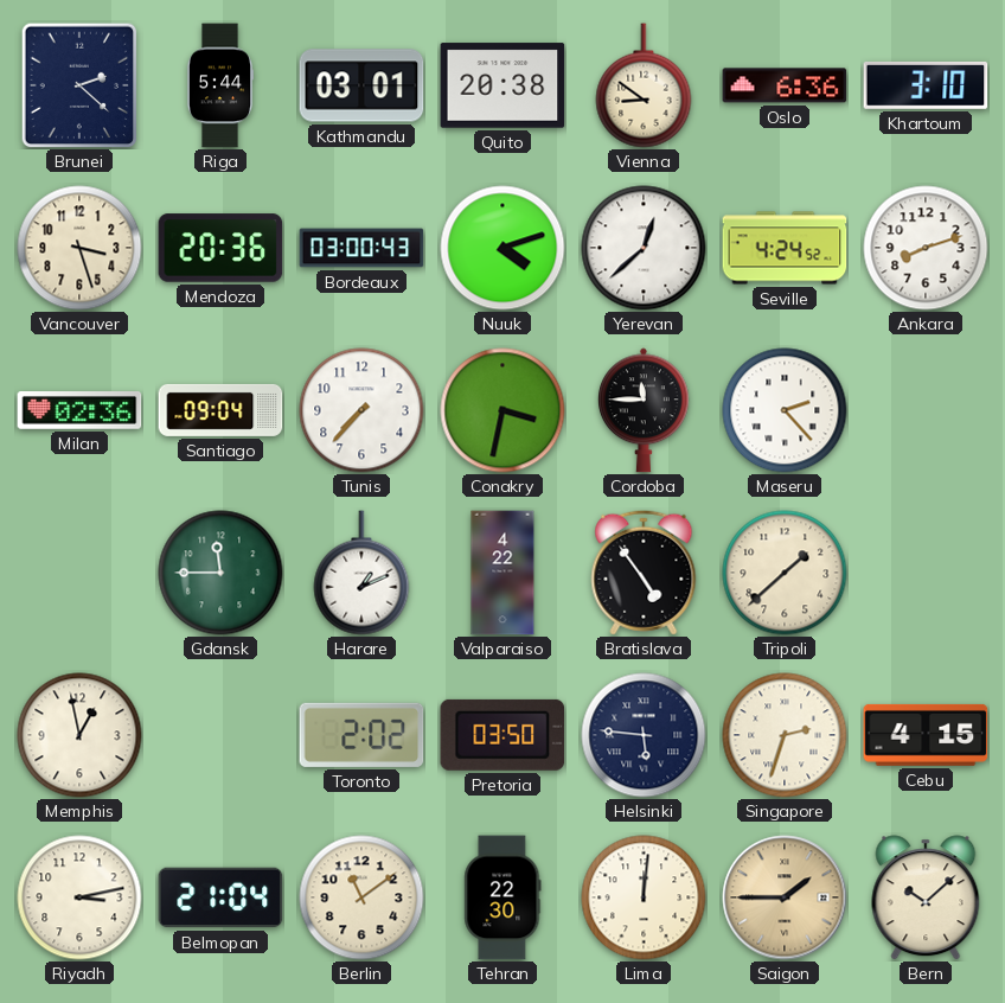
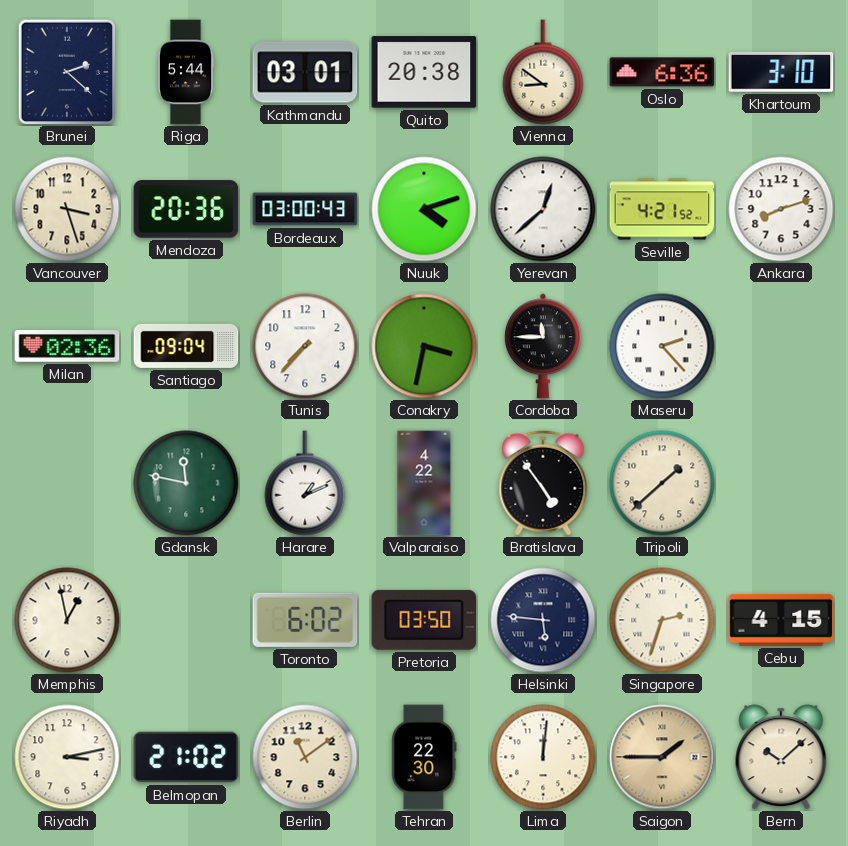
Seville: 4:24 -> 4:21
Gdansk: 11:45 -> 11:47
Toronto: 2:02 -> 6:02
Belmopan: 21:04 -> 21:02
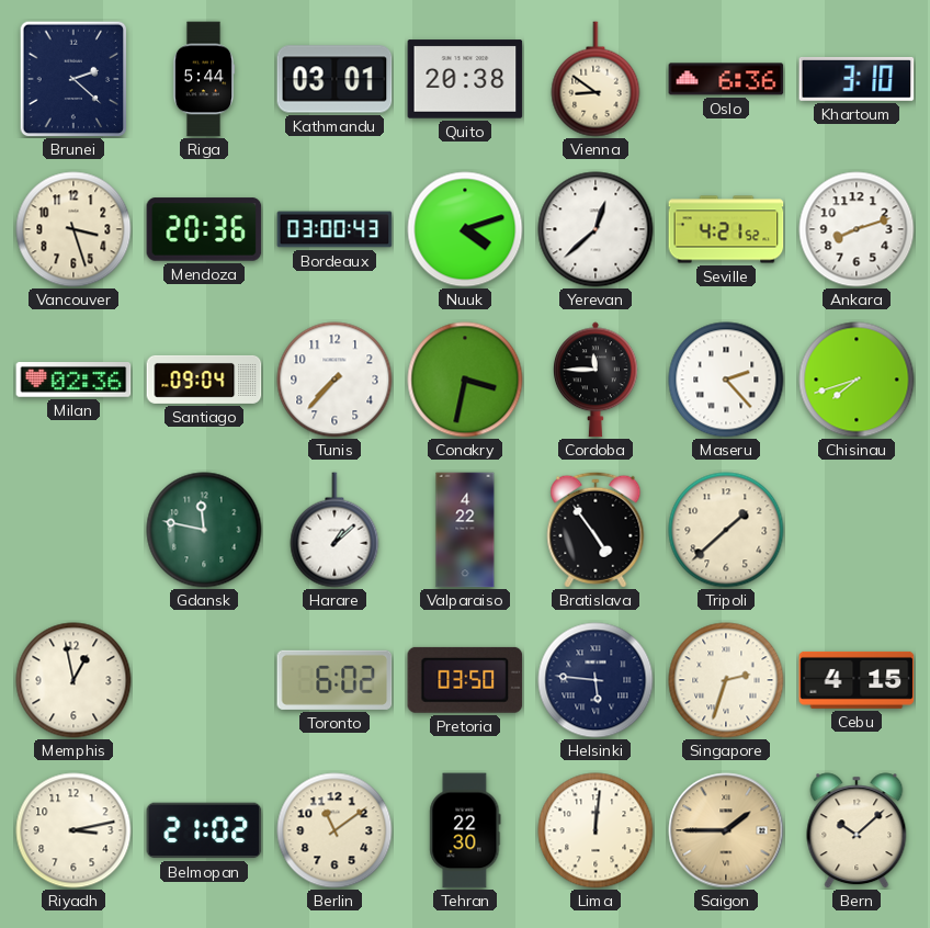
Chisinau: none -> 7:42
Harare: 1:11 -> 1:08
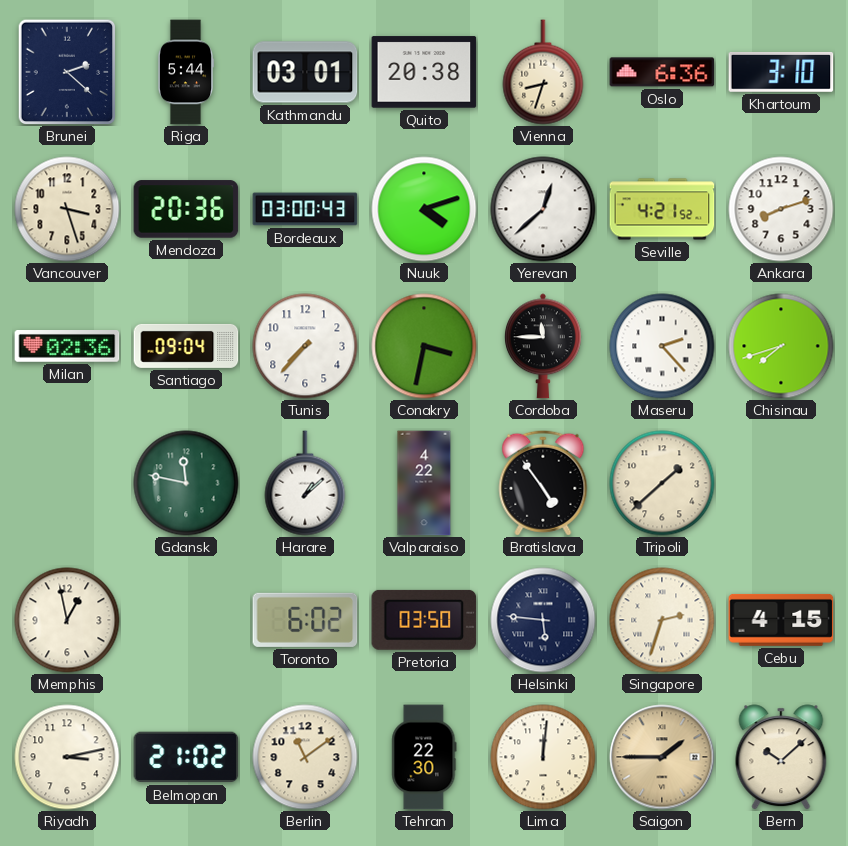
Vienna: 8:51 -> 8:33
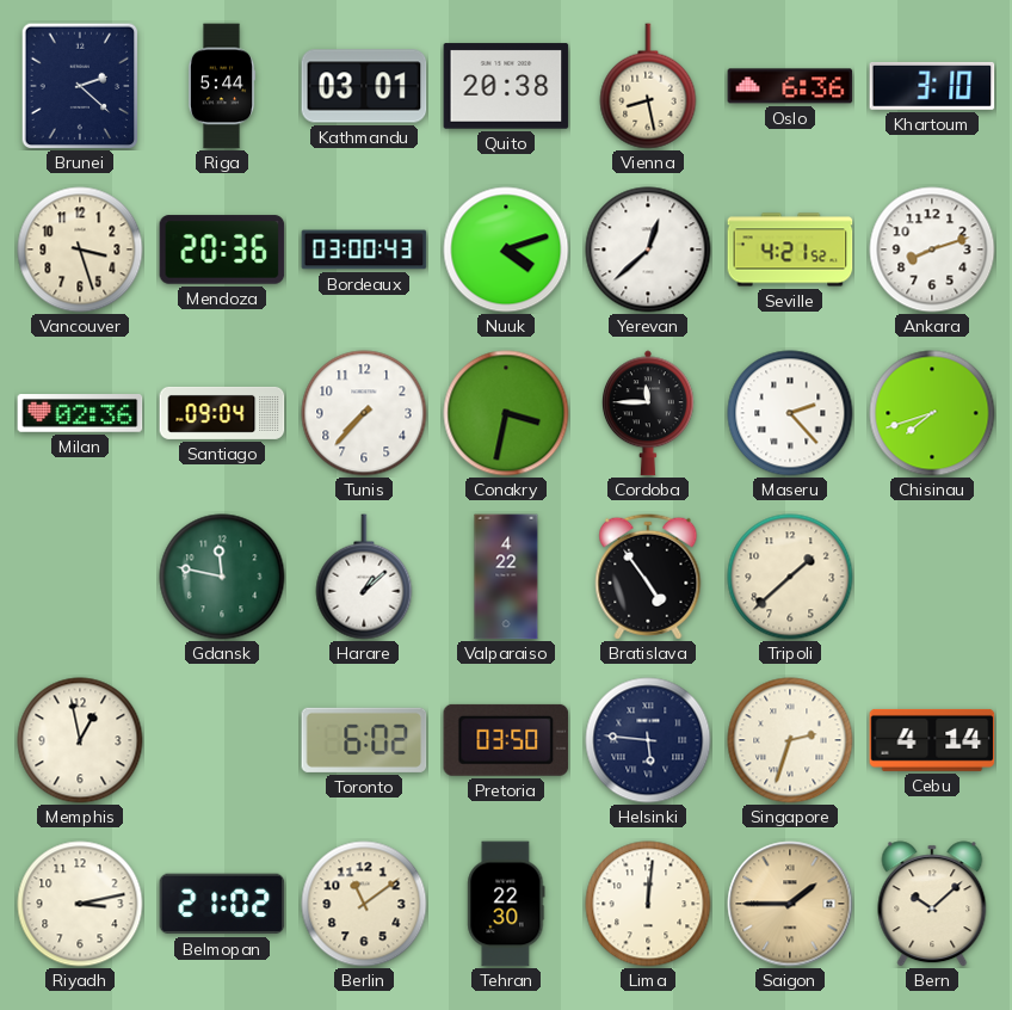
Vienna: 8:33 -> 8:28
Cebu: 4:15 -> 4:14
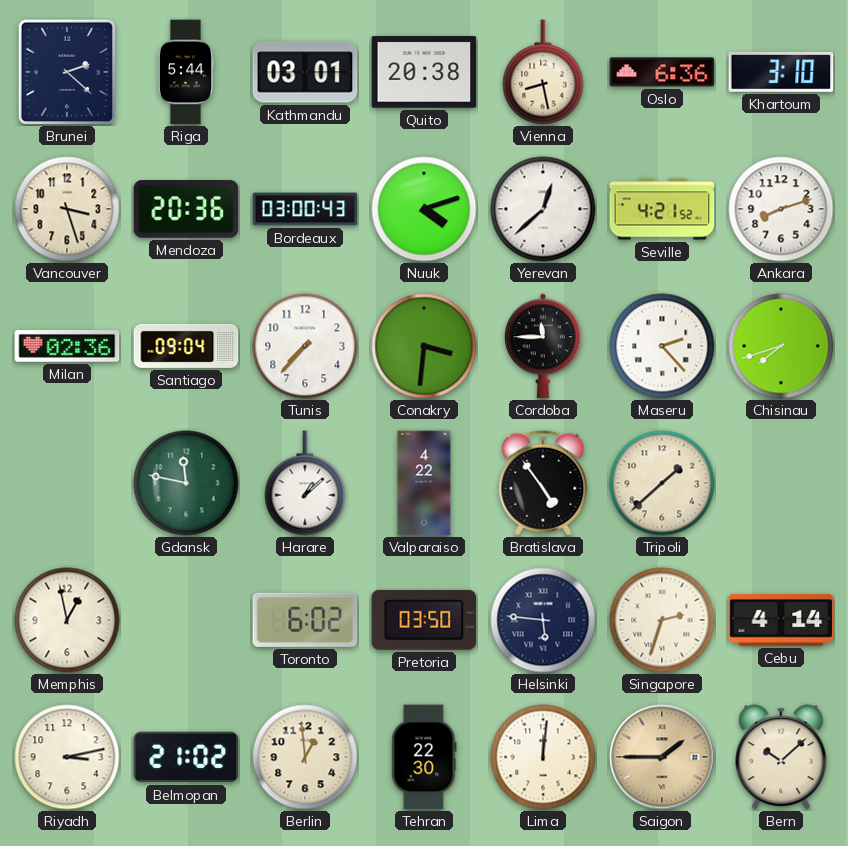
Conakry: 3:32 -> 3:31
Berlin: 11:09 -> 12:59
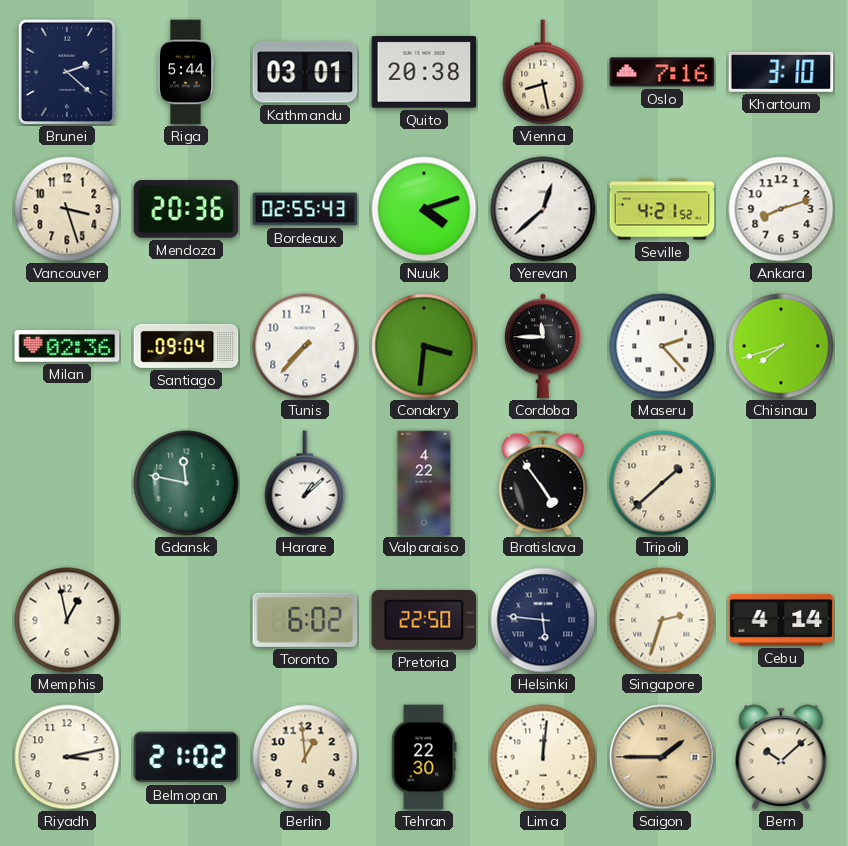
Oslo: 6:36 -> 7:16
Bordeaux: 03:00 -> 02:55
Pretoria: 03:50 -> 22:50
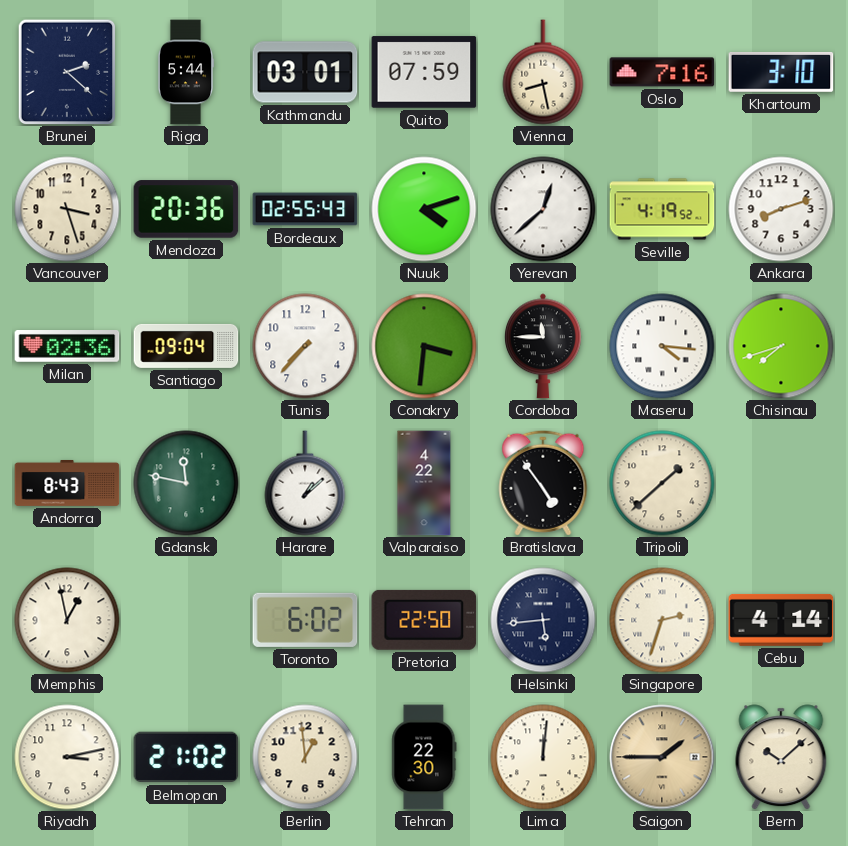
Quito: 20:38 -> 07:59
Seville: 4:21 -> 4:19
Maseru: 2:23 -> 4:16
Andorra: none -> 8:43
Helsinki: 5:46 -> 5:44
